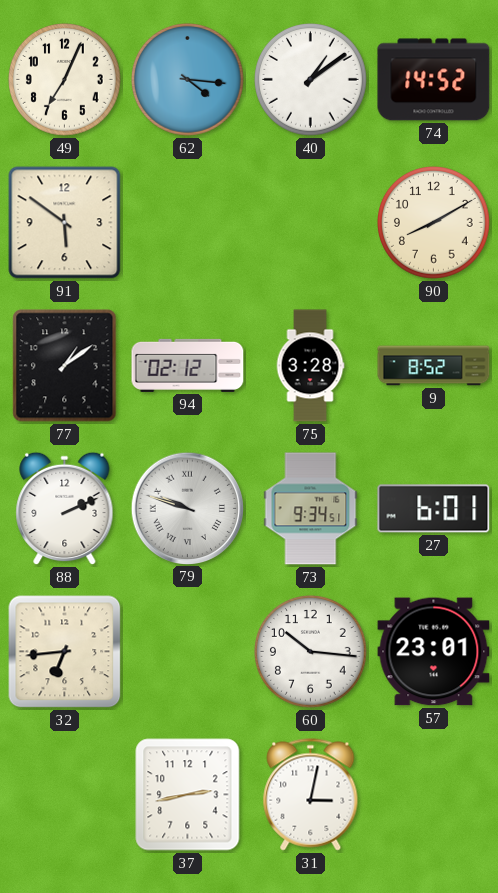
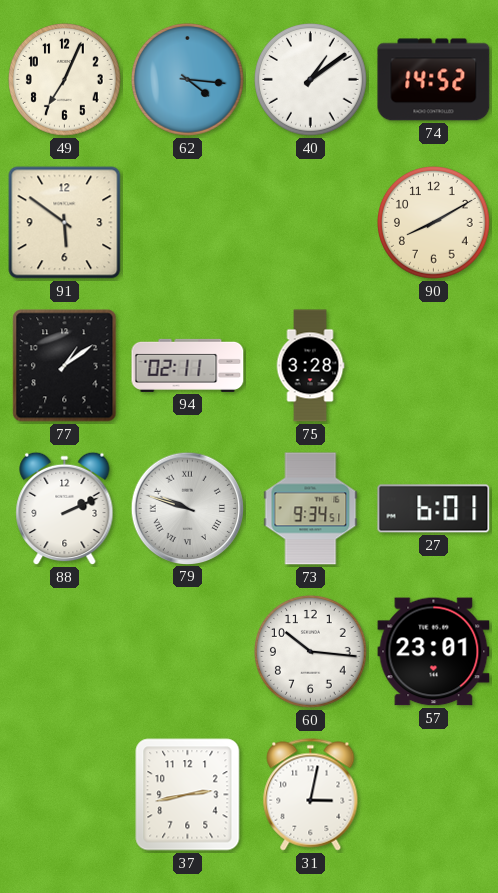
94: 02:12 -> 02:11
9: 8:52 -> none
32: 6:44 -> none
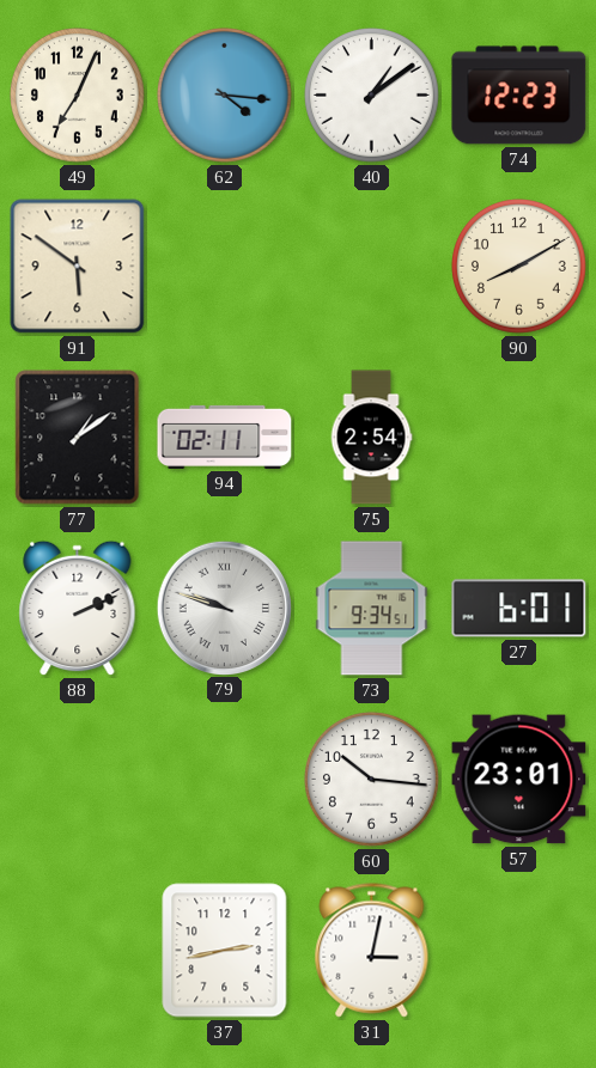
74: 14:52 -> 12:23
75: 3:28 -> 2:54
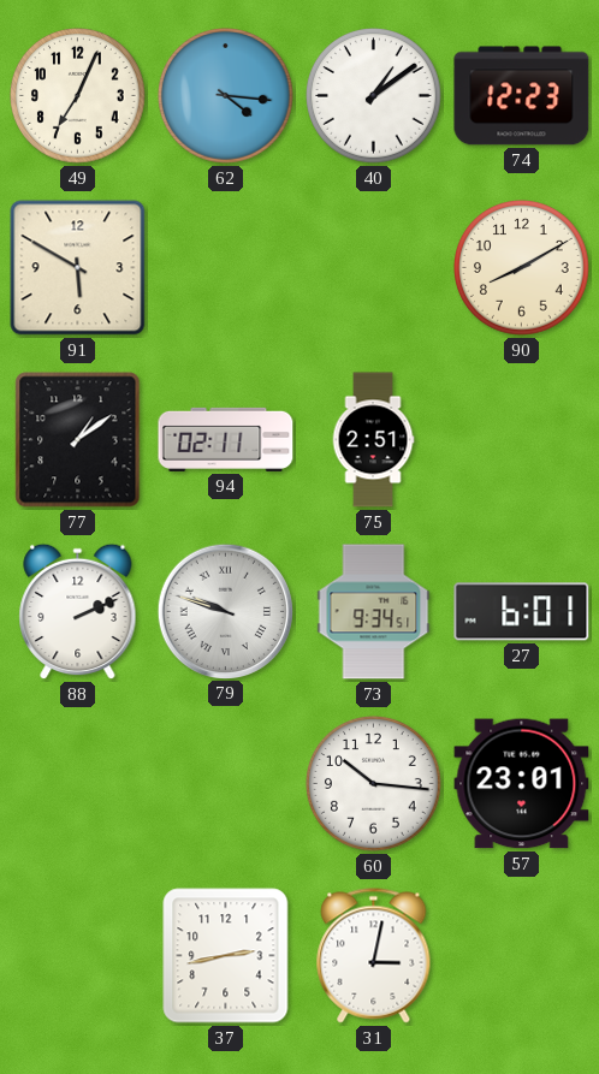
91: 5:51 -> 5:50
75: 2:54 -> 2:51
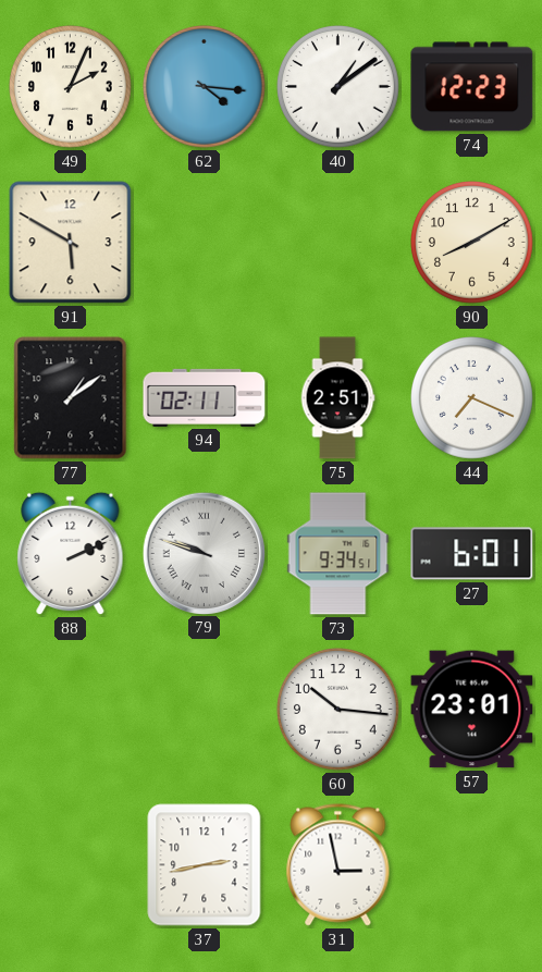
49: 7:04 -> 2:04
44: none -> 7:19
31: 3:02 -> 2:58
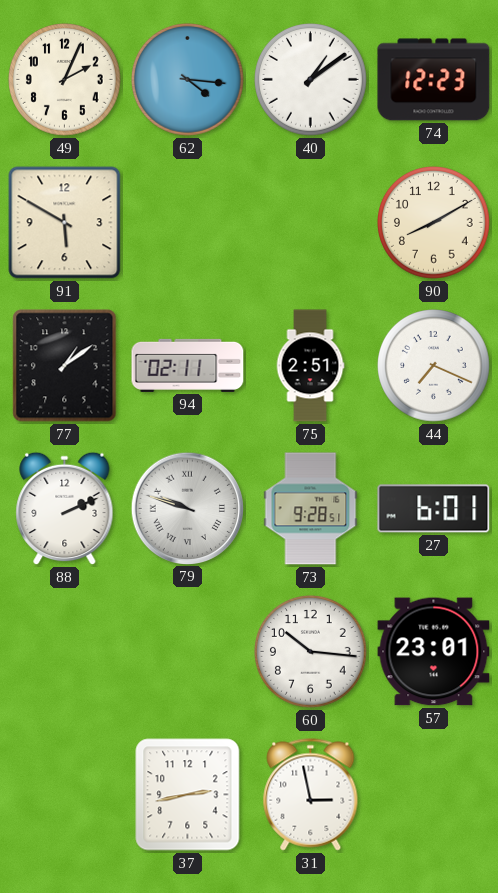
73: 9:34 -> 9:28
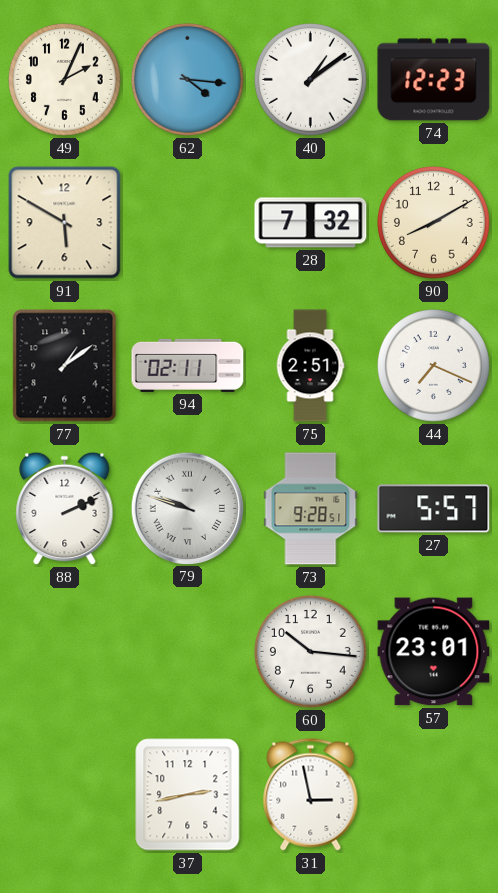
28: none -> 7:32
27: 6:01 -> 5:57
